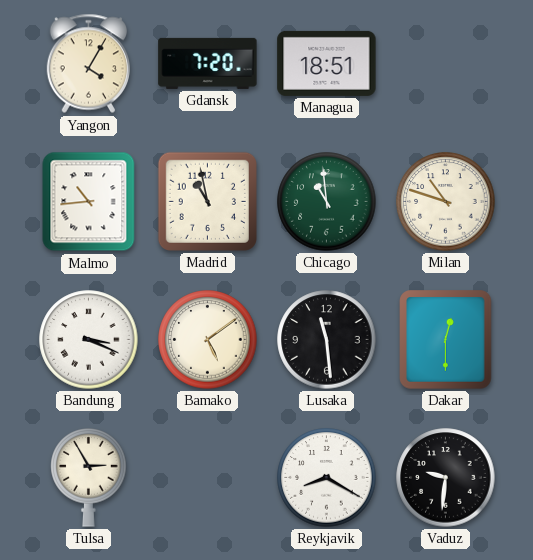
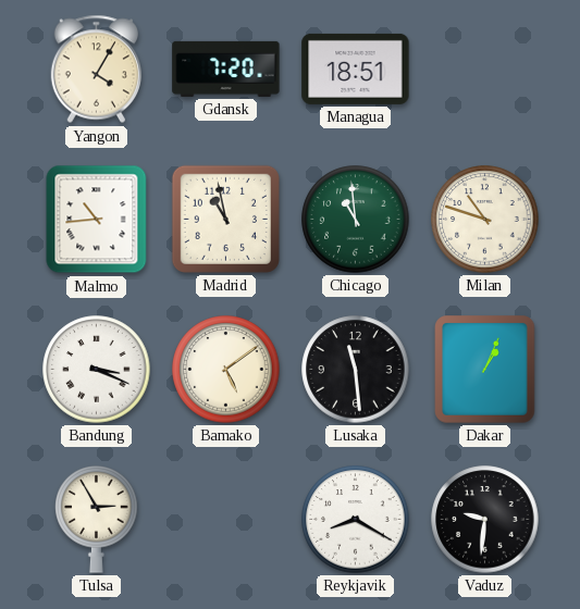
Dakar: 12:30 -> 1:04
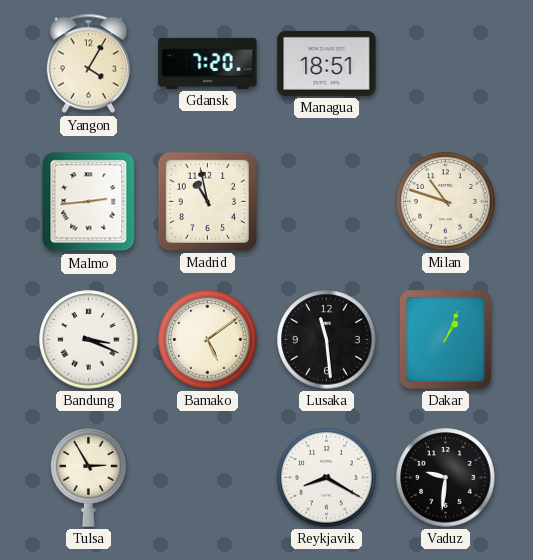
Malmo: 10:44 -> 2:44
Chicago: 10:59 -> none
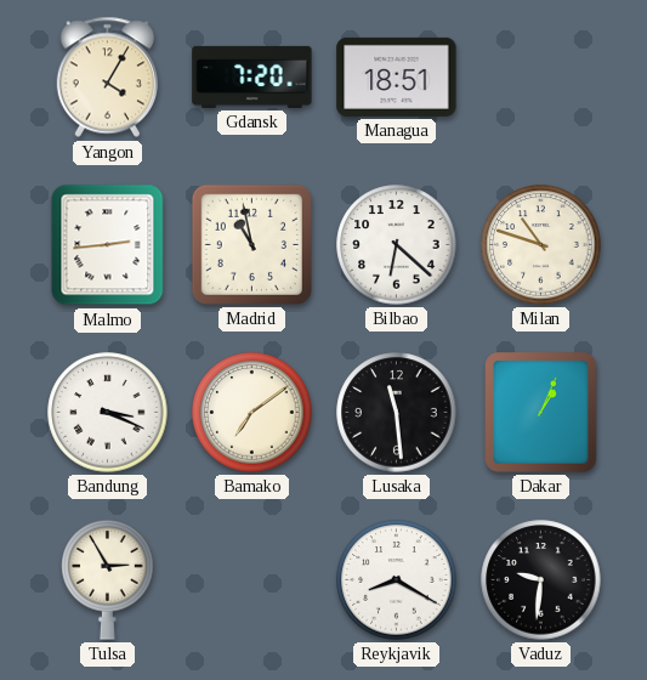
Bilbao: none -> 6:22
Bamako: 5:09 -> 7:09
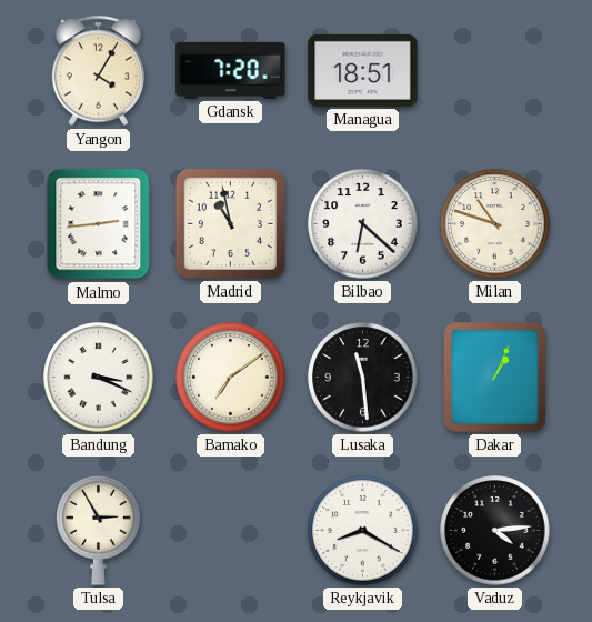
Vaduz: 9:31 -> 4:14
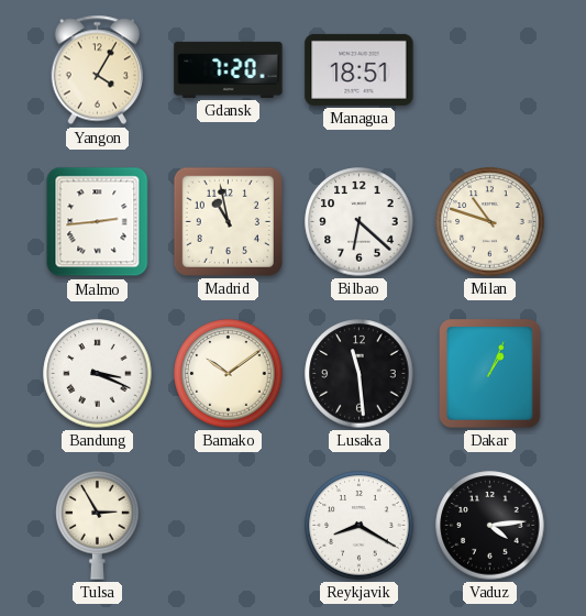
Bamako: 7:09 -> 10:09
